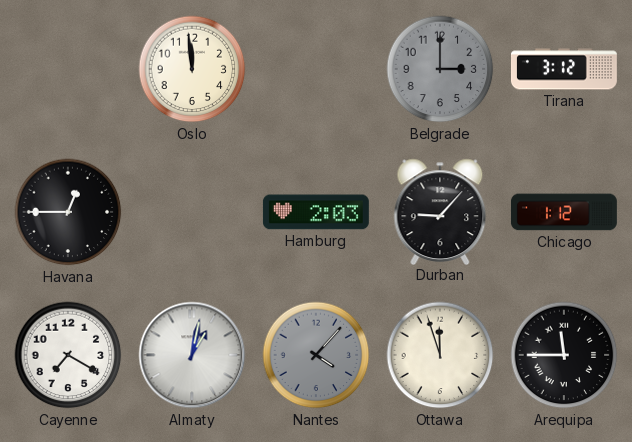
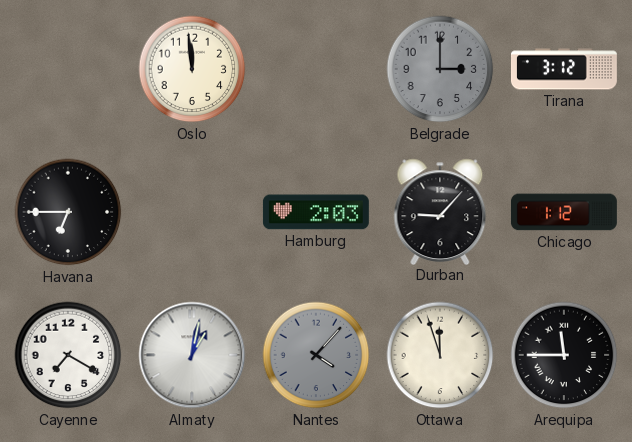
Havana: 12:45 -> 6:45
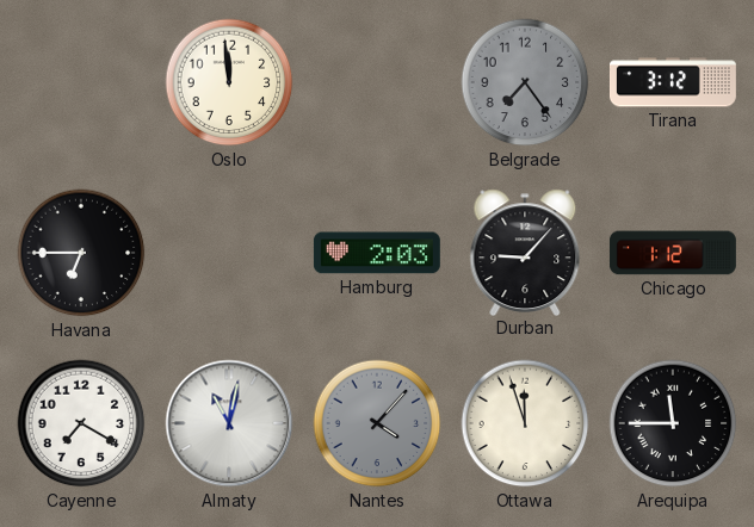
Belgrade: 3:00 -> 7:24
Almaty: 1:02 -> 11:02
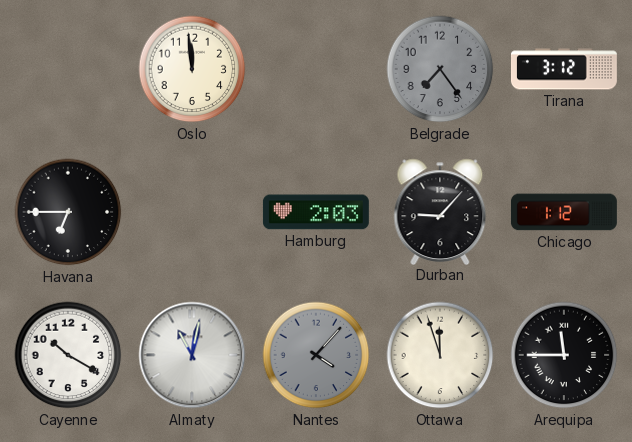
Cayenne: 7:20 -> 10:20
